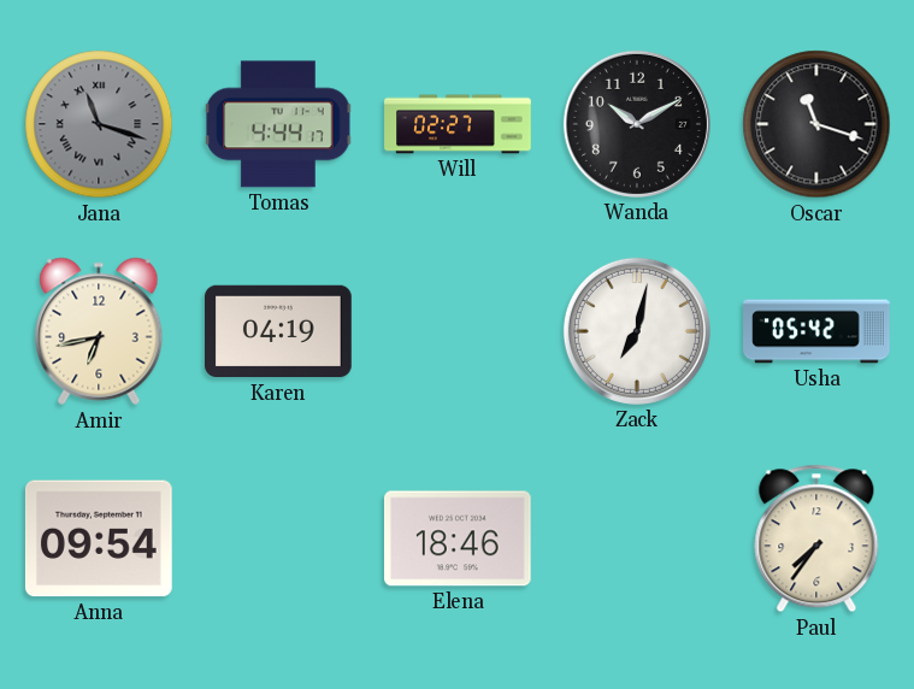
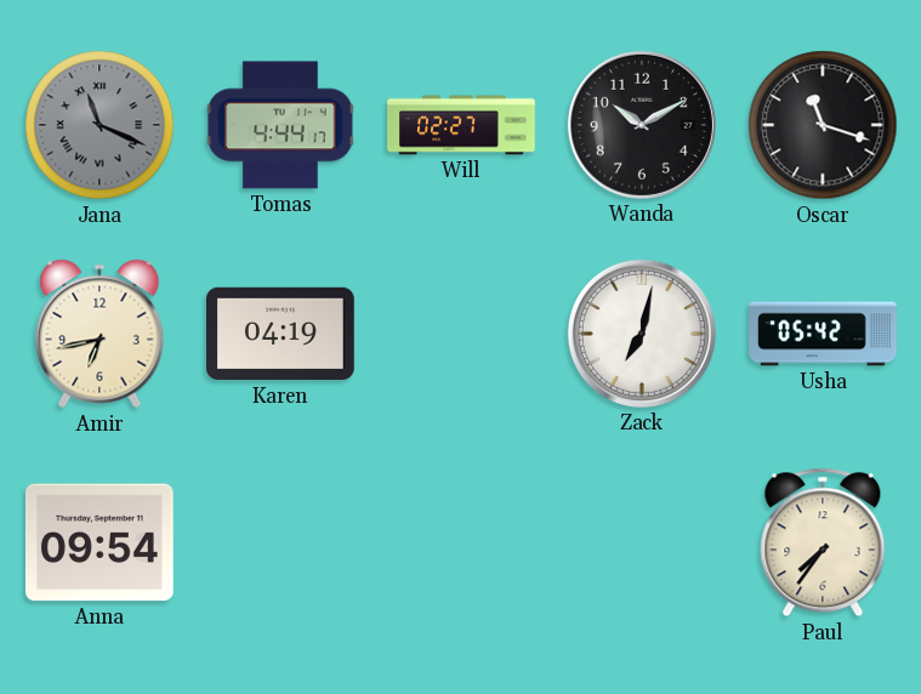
Jana: 11:18 -> 11:19
Elena: 18:46 -> none
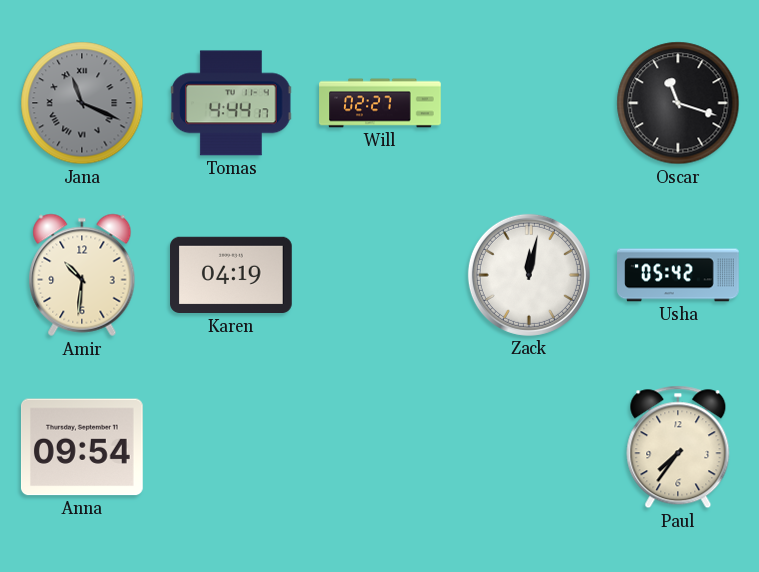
Wanda: 10:10 -> none
Amir: 6:43 -> 10:31
Zack: 7:02 -> 12:02
